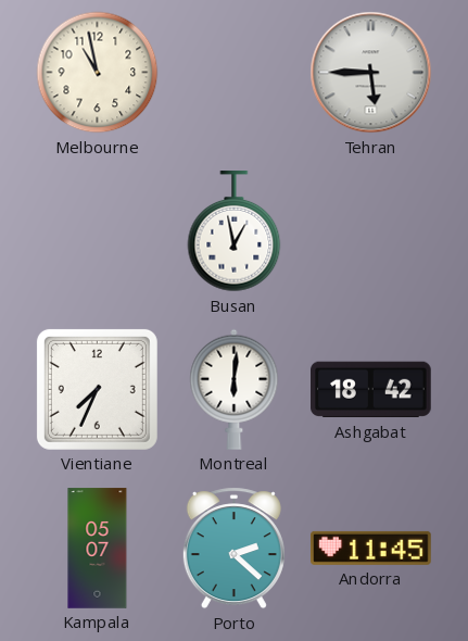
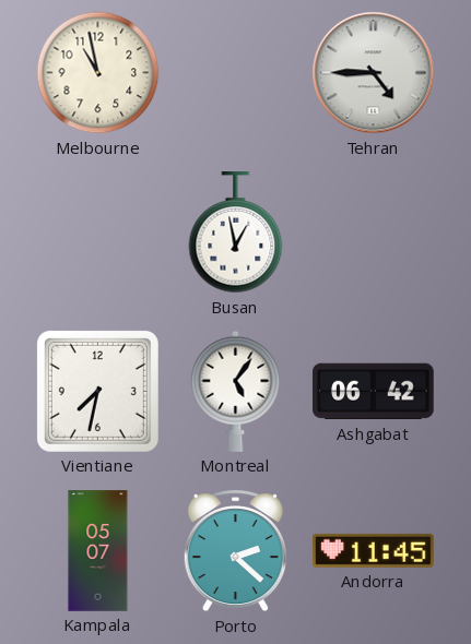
Tehran: 5:45 -> 4:45
Vientiane: 7:34 -> 7:32
Montreal: 6:01 -> 5:06
Ashgabat: 18:42 -> 06:42
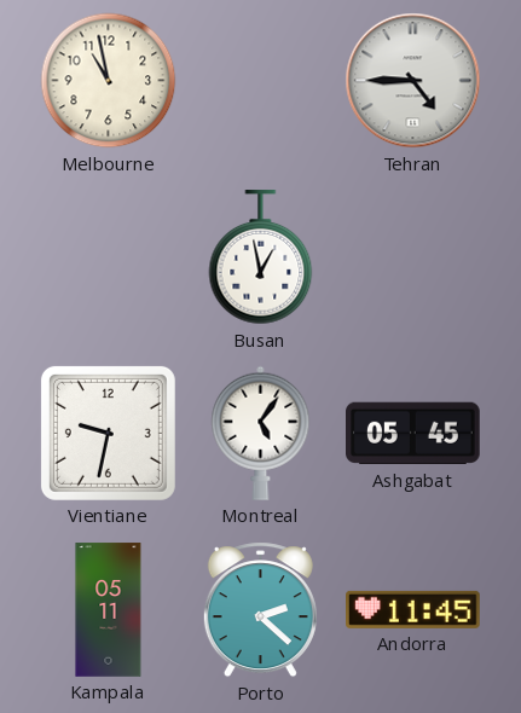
Vientiane: 7:32 -> 9:32
Ashgabat: 06:42 -> 05:45
Kampala: 05:07 -> 05:11
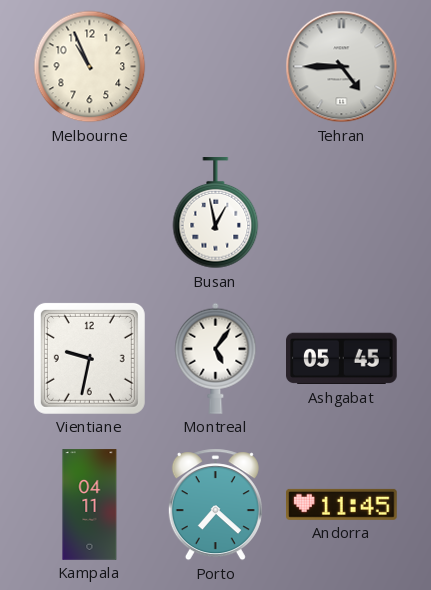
Melbourne: 10:58 -> 10:56
Kampala: 05:11 -> 04:11
Porto: 2:22 -> 7:22
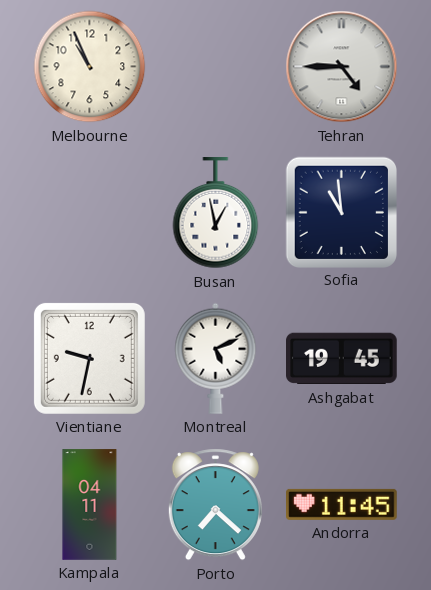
Sofia: none -> 10:59
Montreal: 5:06 -> 5:11
Ashgabat: 05:45 -> 19:45
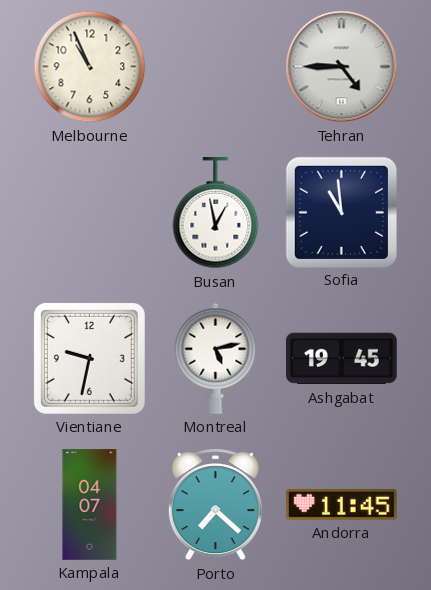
Montreal: 5:11 -> 5:13
Kampala: 04:11 -> 04:07
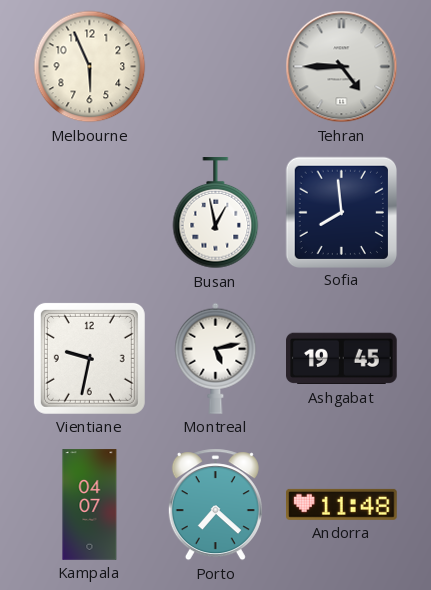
Melbourne: 10:56 -> 5:56
Sofia: 10:59 -> 7:59
Andorra: 11:45 -> 11:48
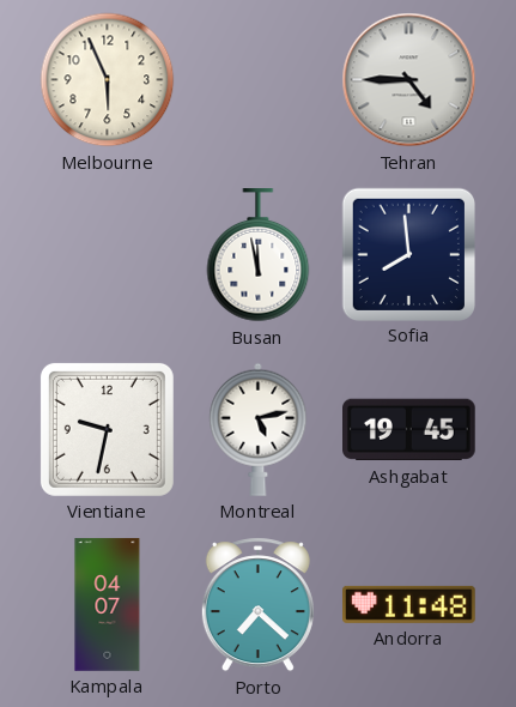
Busan: 12:58 -> 11:58
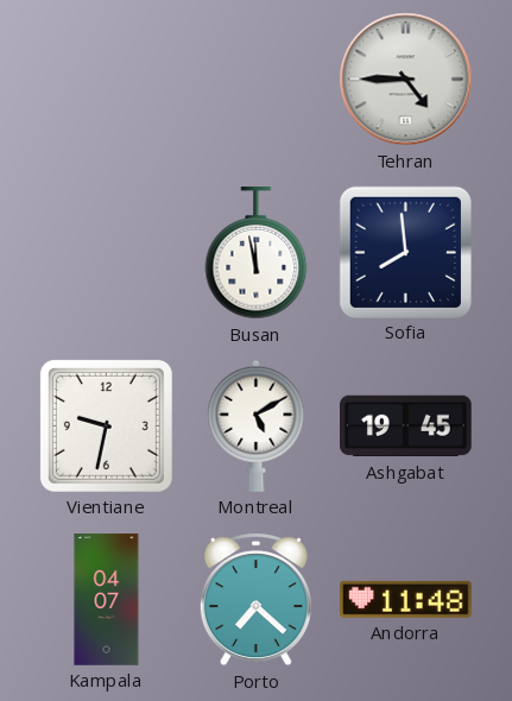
Melbourne: 5:56 -> none
Montreal: 5:13 -> 5:10
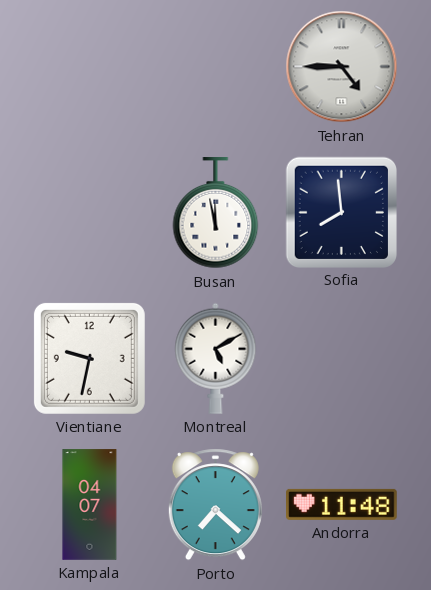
Ashgabat: 19:45 -> none
